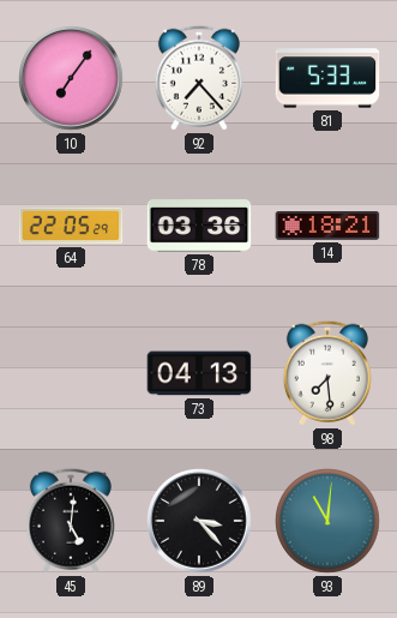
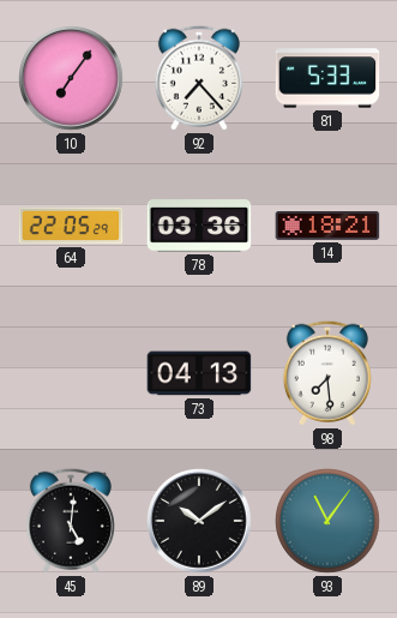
89: 3:23 -> 10:09
93: 11:01 -> 11:06
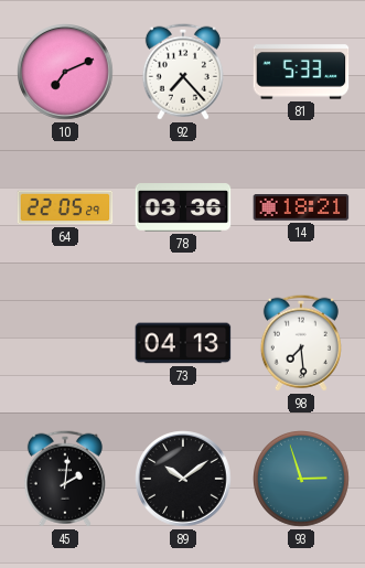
10: 7:06 -> 7:11
45: 5:01 -> 2:01
93: 11:06 -> 2:57
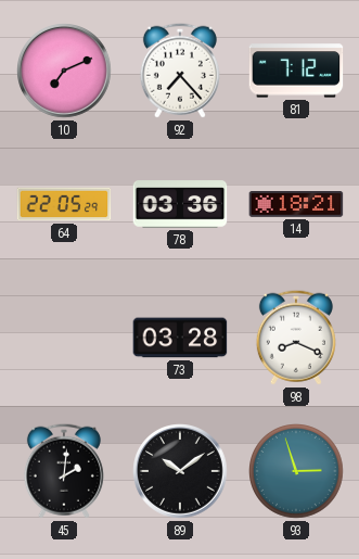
81: 5:33 -> 7:12
73: 04:13 -> 03:28
98: 7:29 -> 8:19
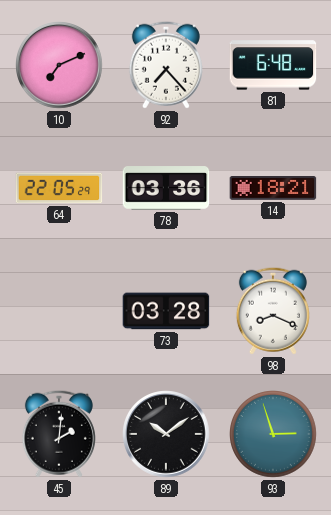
81: 7:12 -> 6:48
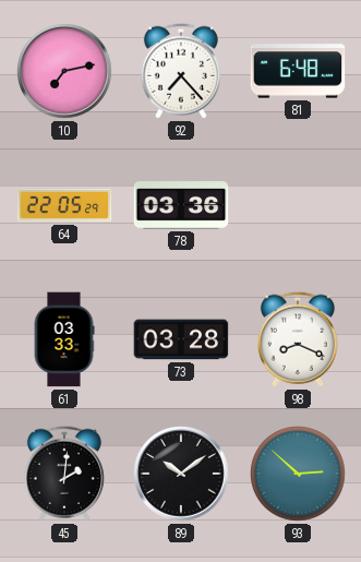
10: 7:11 -> 7:13
14: 18:21 -> none
61: none -> 03:33
93: 2:57 -> 2:52
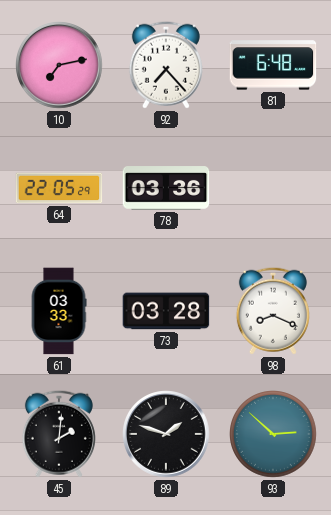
89: 10:09 -> 1:48
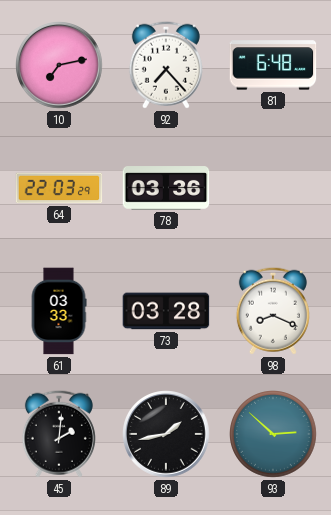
64: 22:05 -> 22:03
89: 1:48 -> 1:43
